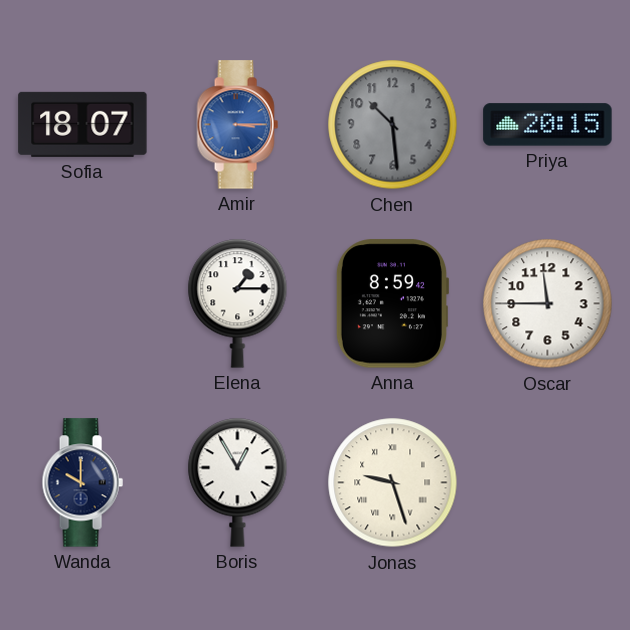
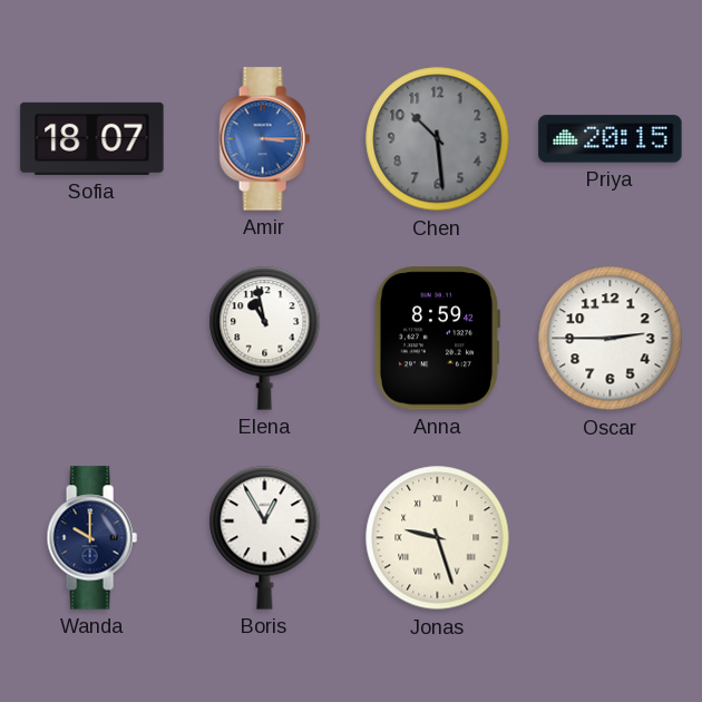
Elena: 1:15 -> 10:58
Oscar: 11:45 -> 2:45
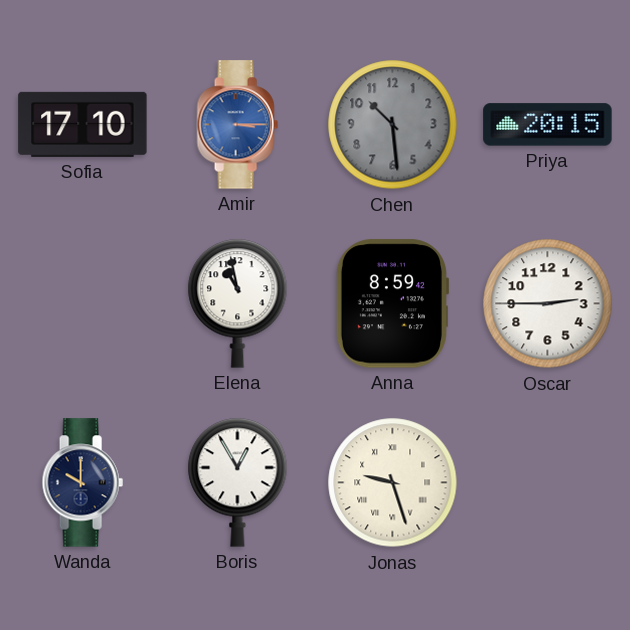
Sofia: 18:07 -> 17:10
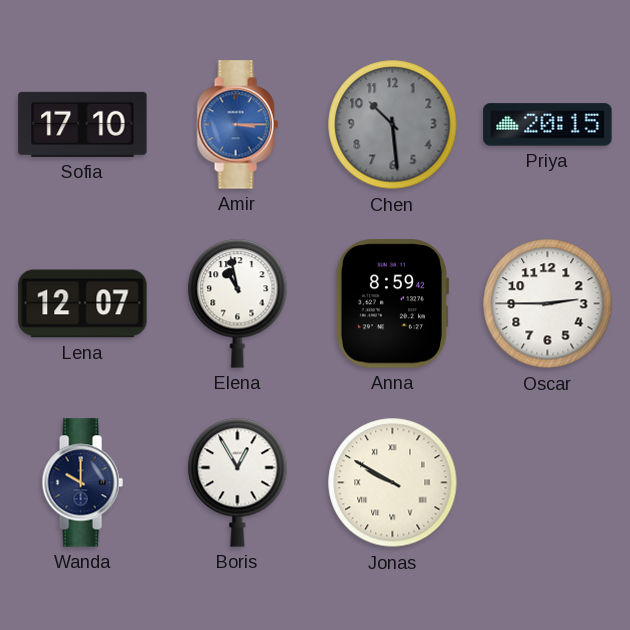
Lena: none -> 12:07
Jonas: 9:27 -> 9:50
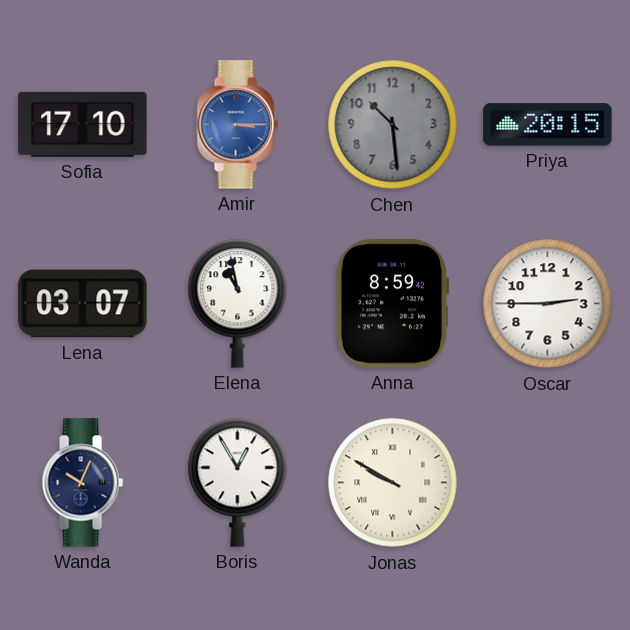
Lena: 12:07 -> 03:07
Wanda: 10:00 -> 10:04
